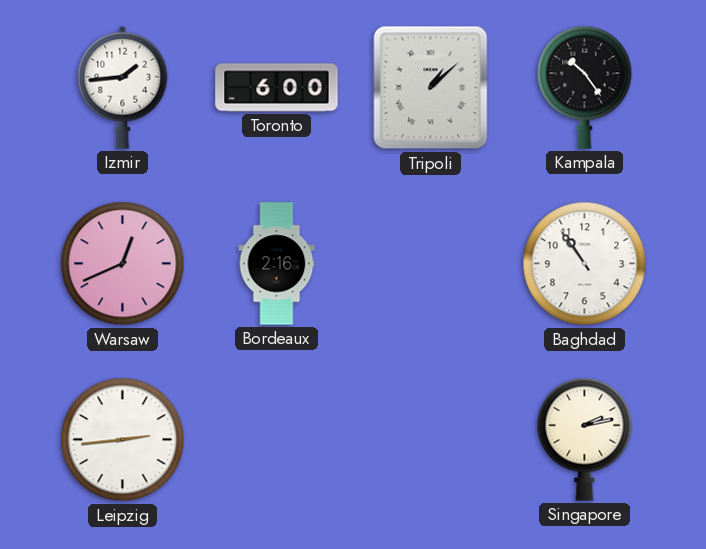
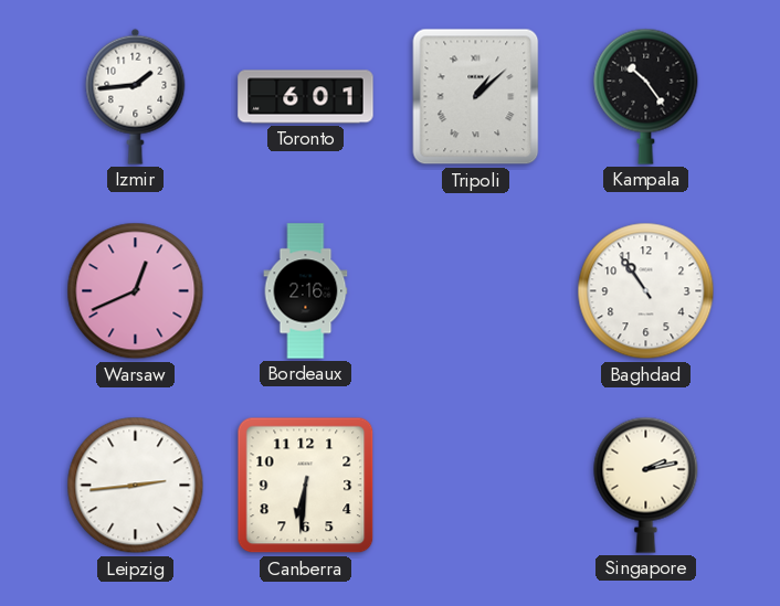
Toronto: 6:00 -> 6:01
Canberra: none -> 6:31
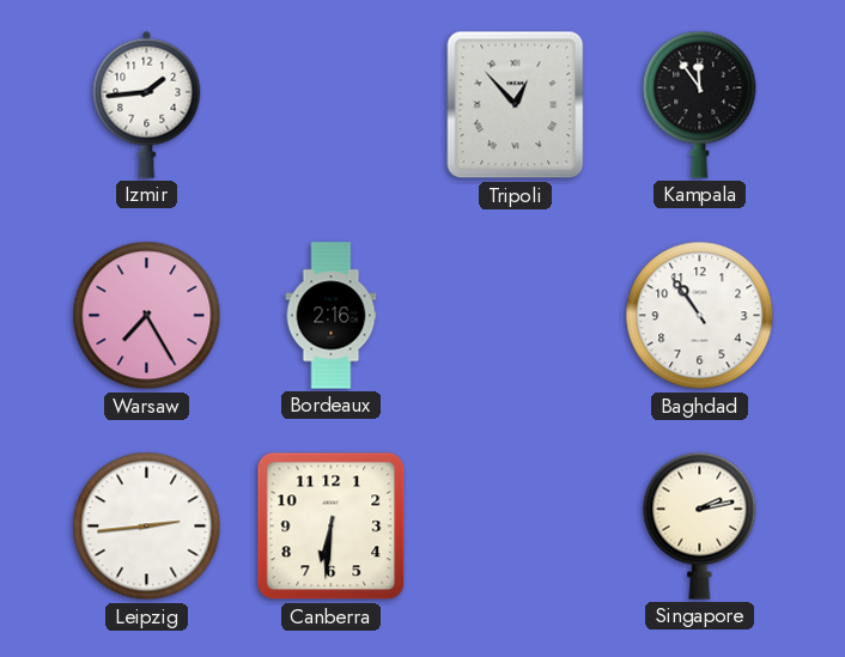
Toronto: 6:01 -> none
Tripoli: 1:08 -> 12:53
Kampala: 10:24 -> 11:54
Warsaw: 12:41 -> 7:25
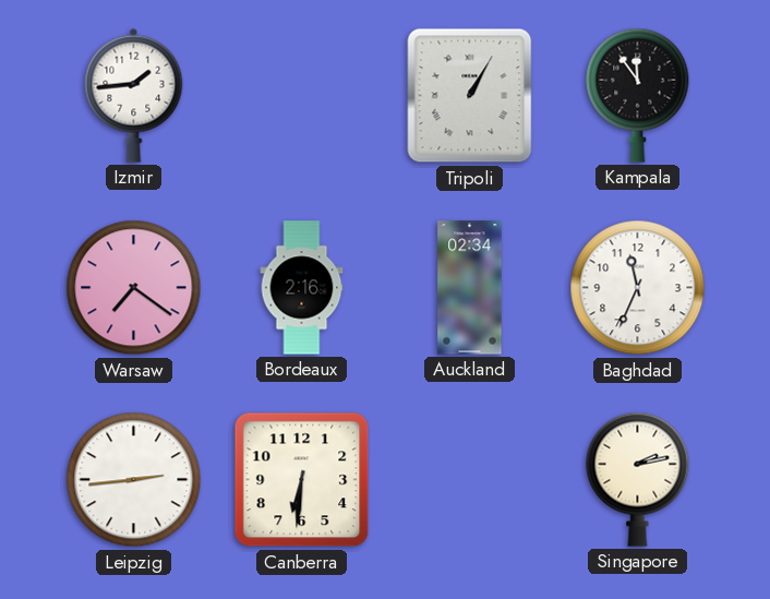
Tripoli: 12:53 -> 1:05
Warsaw: 7:25 -> 7:21
Auckland: none -> 02:34
Baghdad: 10:54 -> 11:34
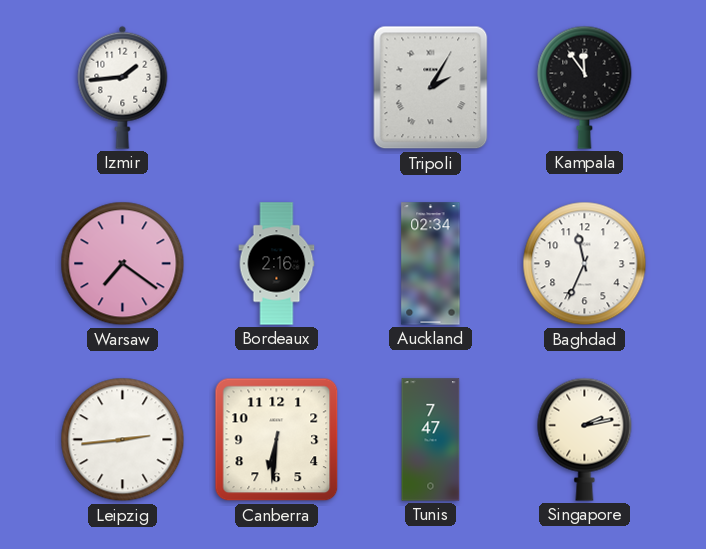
Tripoli: 1:05 -> 2:05
Tunis: none -> 7:47
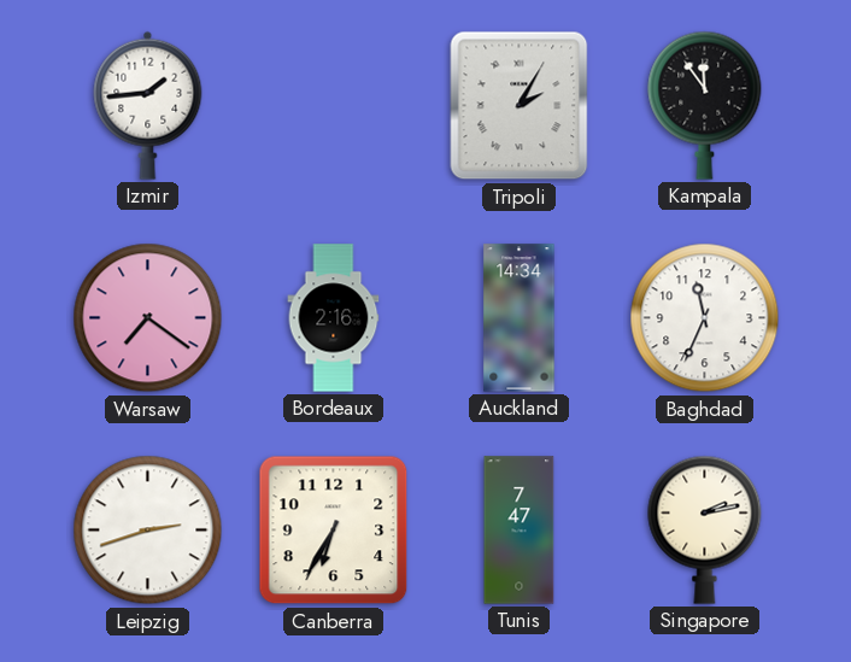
Auckland: 02:34 -> 14:34
Leipzig: 2:44 -> 2:42
Canberra: 6:31 -> 6:35
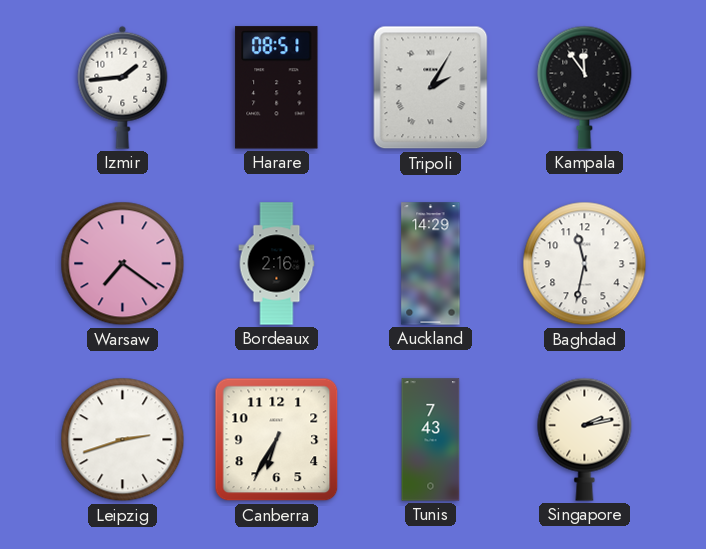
Harare: none -> 08:51
Auckland: 14:34 -> 14:29
Baghdad: 11:34 -> 11:32
Tunis: 7:47 -> 7:43
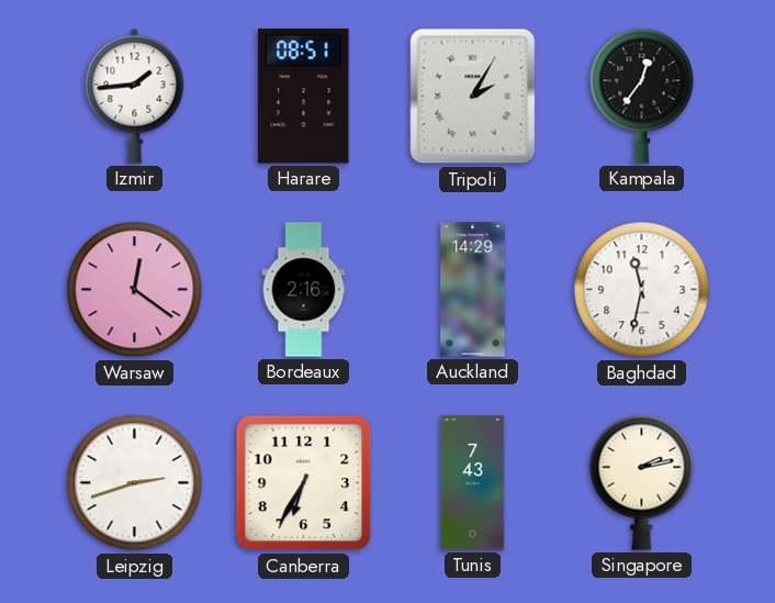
Kampala: 11:54 -> 12:36
Warsaw: 7:21 -> 12:21
